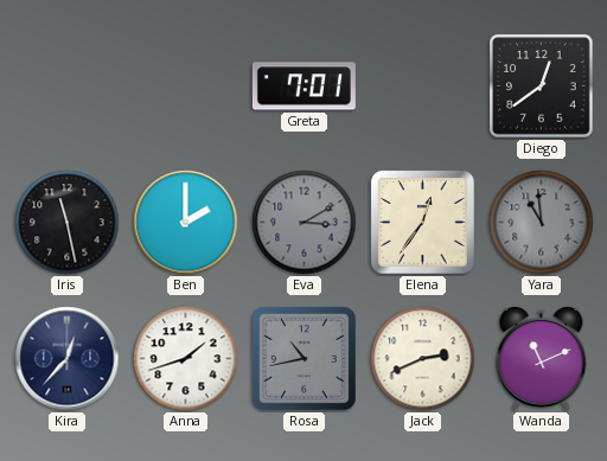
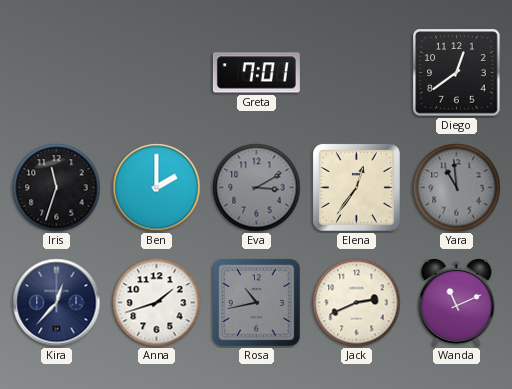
Iris: 11:28 -> 11:33
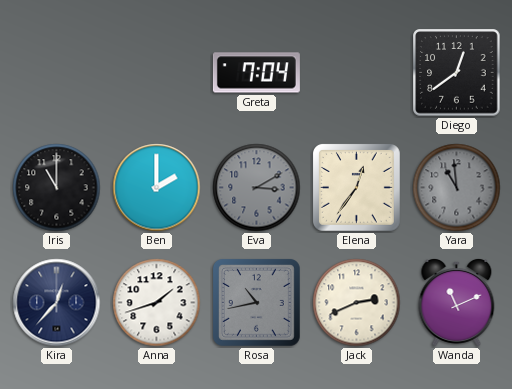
Greta: 7:01 -> 7:04
Iris: 11:33 -> 11:00
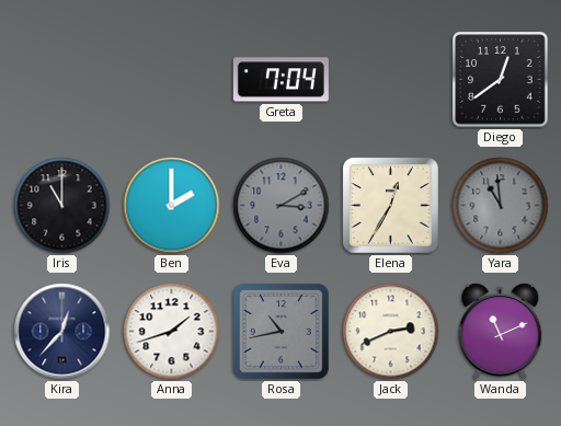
Elena: 12:36 -> 12:35
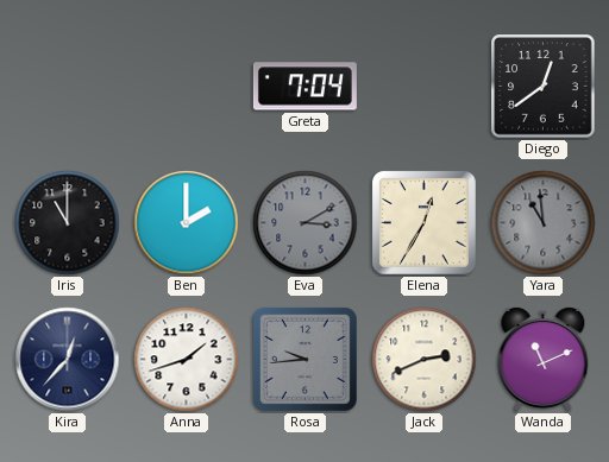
Rosa: 10:43 -> 9:44
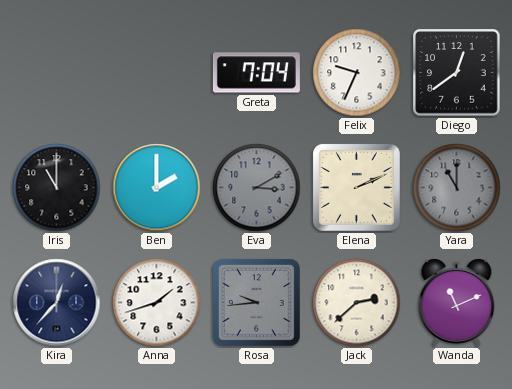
Felix: none -> 9:34
Elena: 12:35 -> 2:11
Yara: 10:59 -> 11:00
Jack: 2:41 -> 2:38
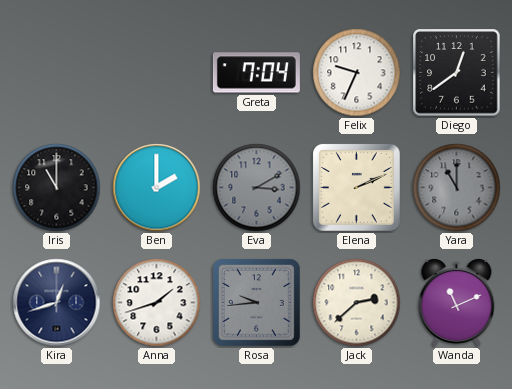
Kira: 12:37 -> 12:42
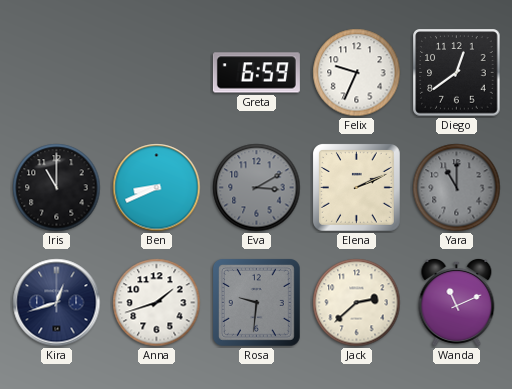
Greta: 7:04 -> 6:59
Ben: 2:00 -> 8:41
Rosa: 9:44 -> 9:31
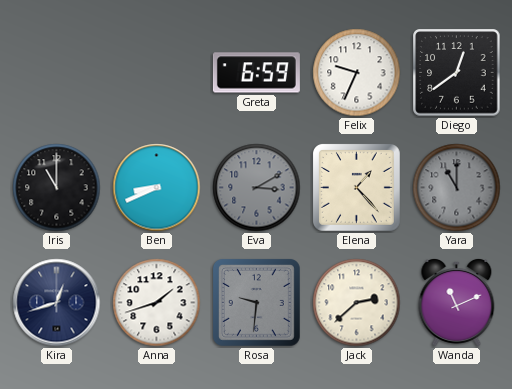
Elena: 2:11 -> 1:23
